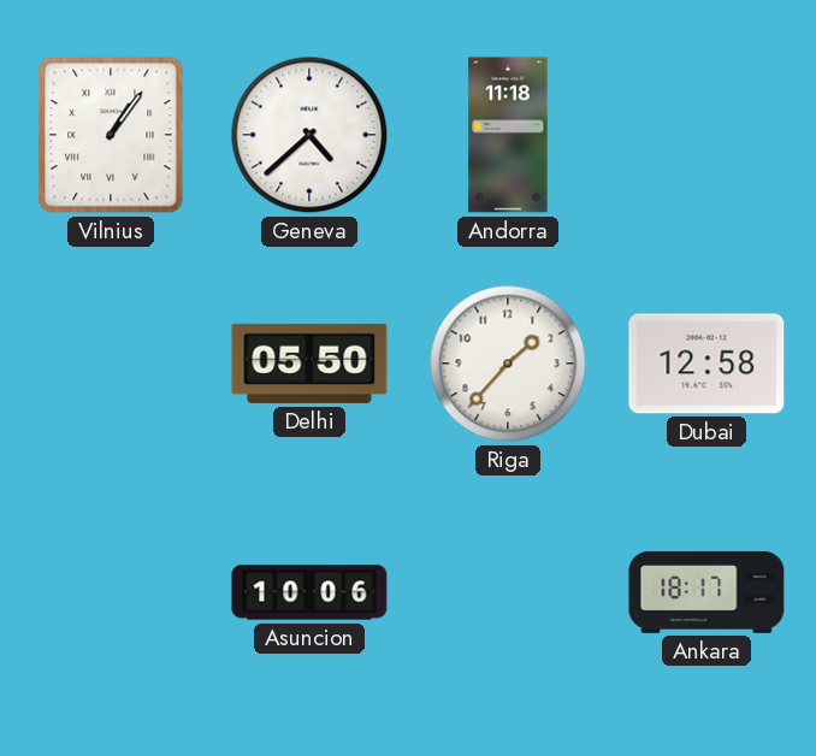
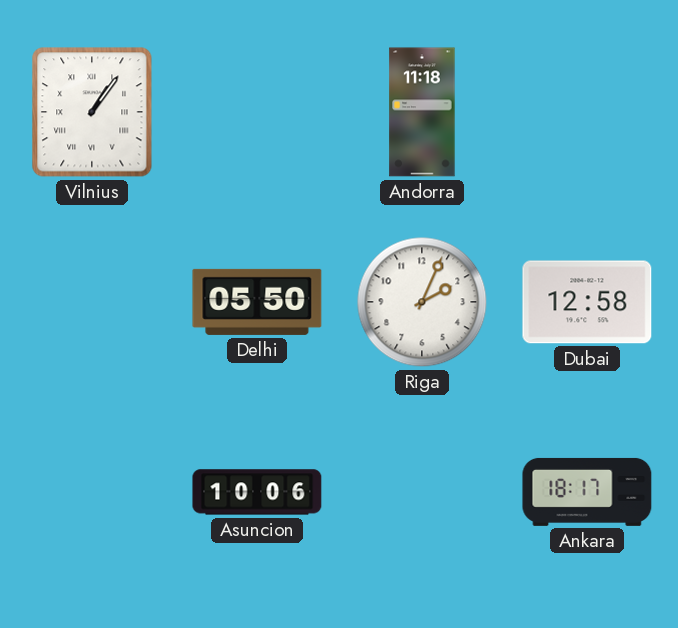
Geneva: 4:38 -> none
Riga: 1:37 -> 2:04
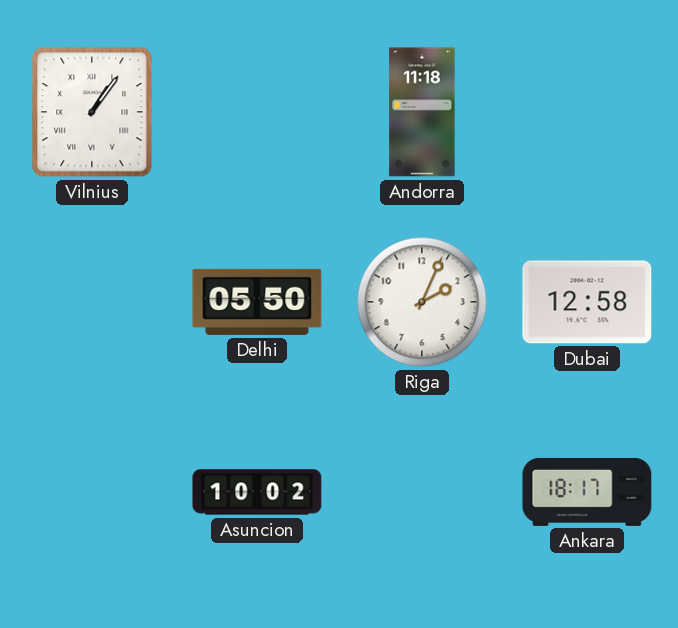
Asuncion: 10:06 -> 10:02
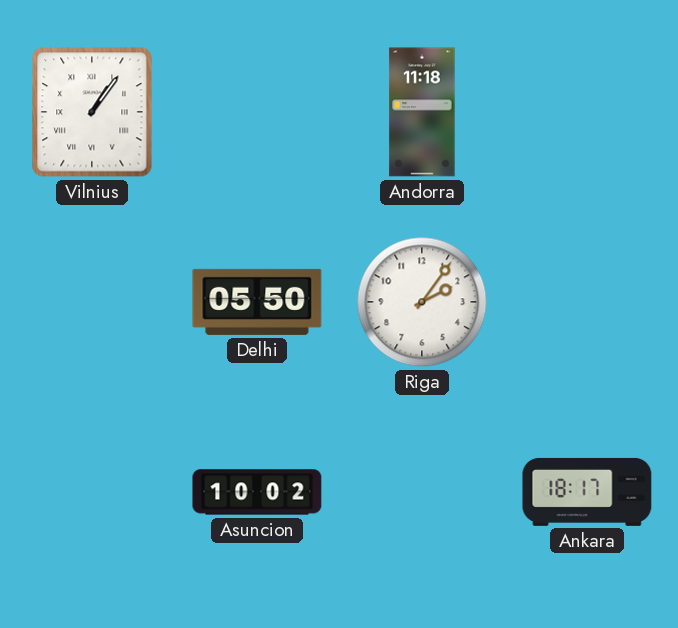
Riga: 2:04 -> 2:06
Dubai: 12:58 -> none
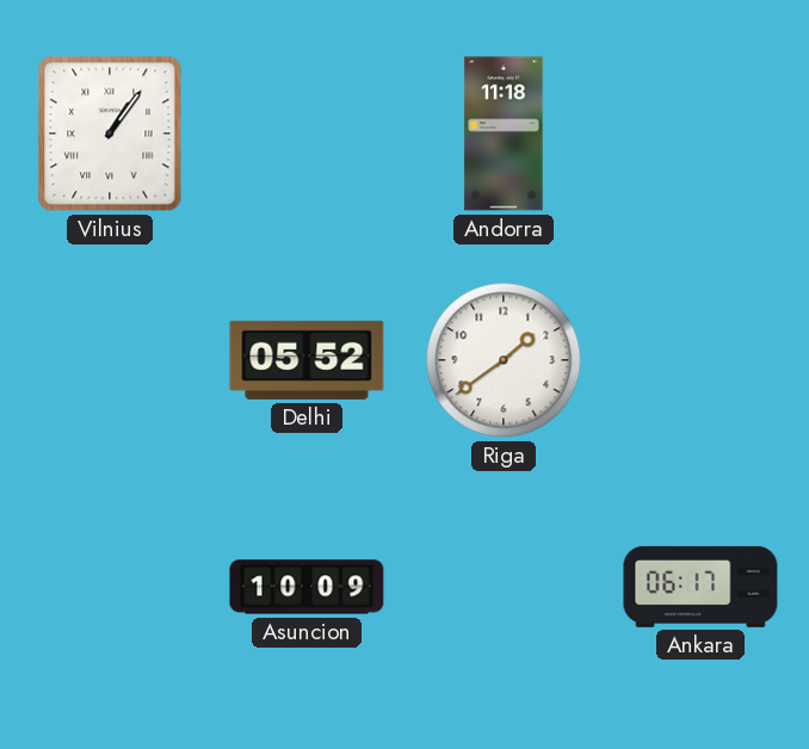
Delhi: 05:50 -> 05:52
Riga: 2:06 -> 1:39
Asuncion: 10:02 -> 10:09
Ankara: 18:17 -> 06:17
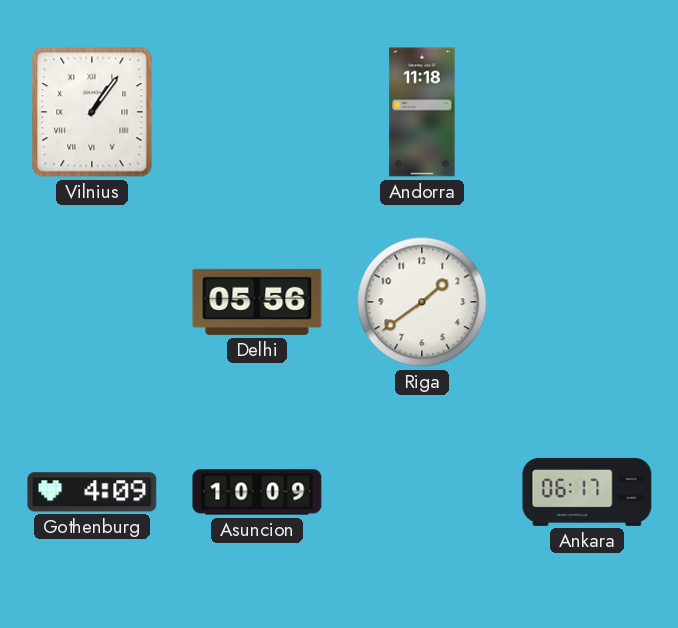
Delhi: 05:52 -> 05:56
Gothenburg: none -> 4:09
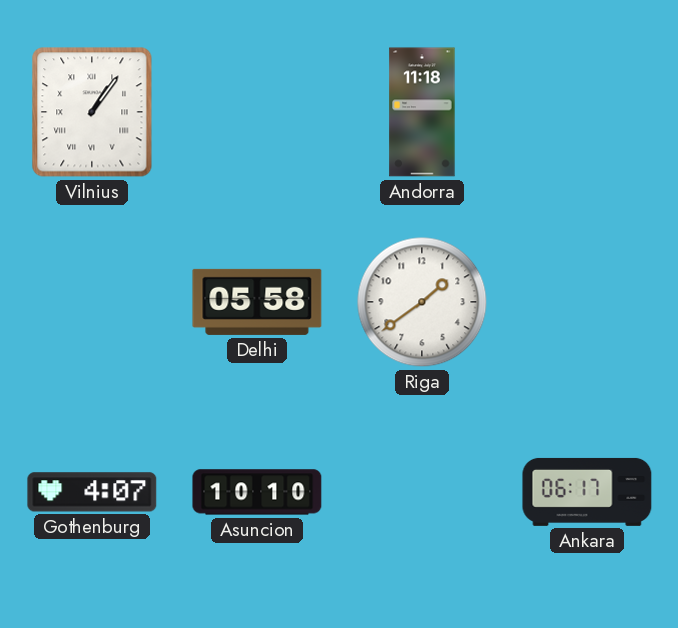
Delhi: 05:56 -> 05:58
Gothenburg: 4:09 -> 4:07
Asuncion: 10:09 -> 10:10
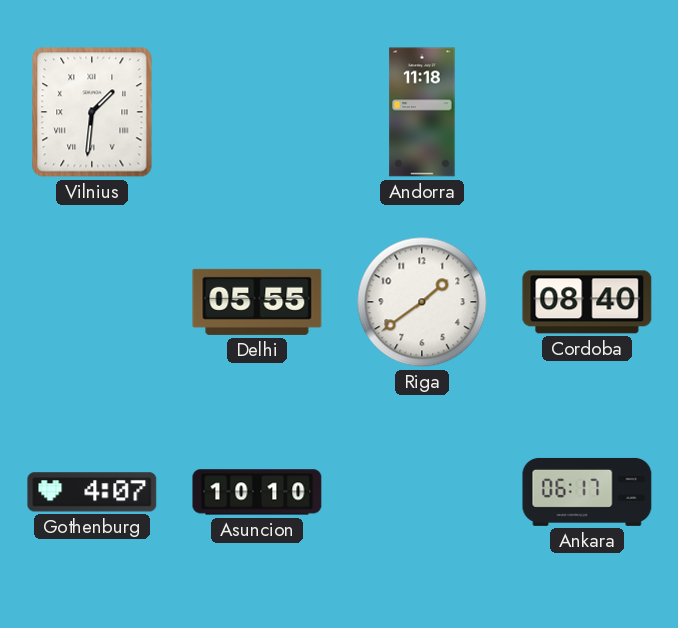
Vilnius: 1:06 -> 1:31
Delhi: 05:58 -> 05:55
Cordoba: none -> 08:40
